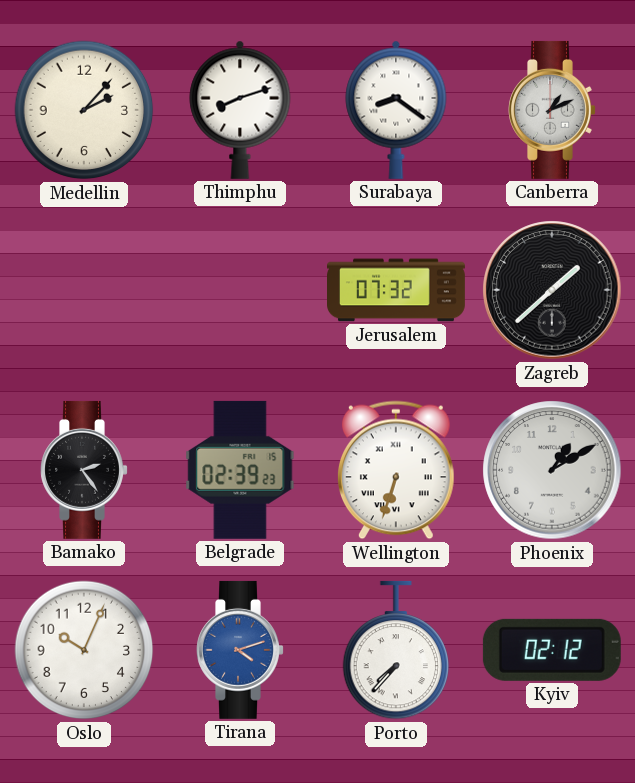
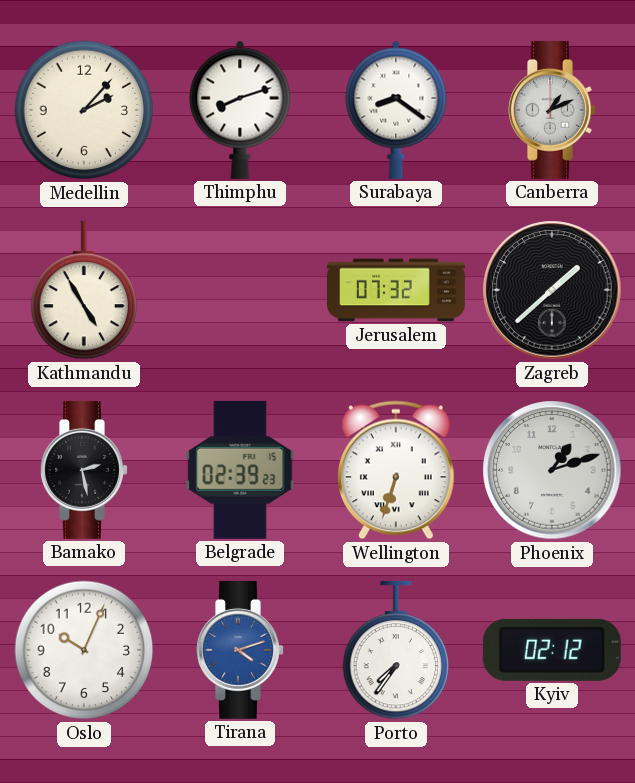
Kathmandu: none -> 4:55
Bamako: 2:24 -> 2:28
Phoenix: 1:10 -> 1:12
Porto: 7:37 -> 7:36
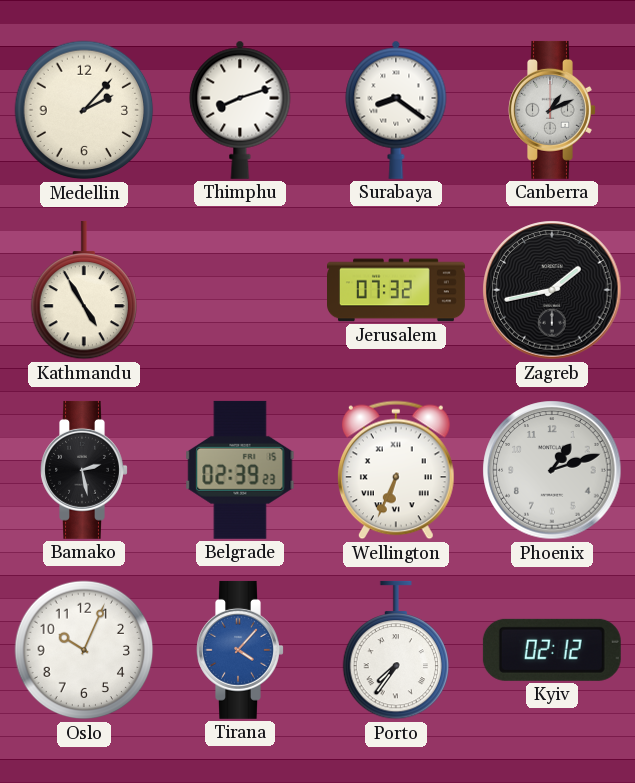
Zagreb: 1:38 -> 1:43
Wellington: 6:33 -> 6:34
Tirana: 4:12 -> 4:07
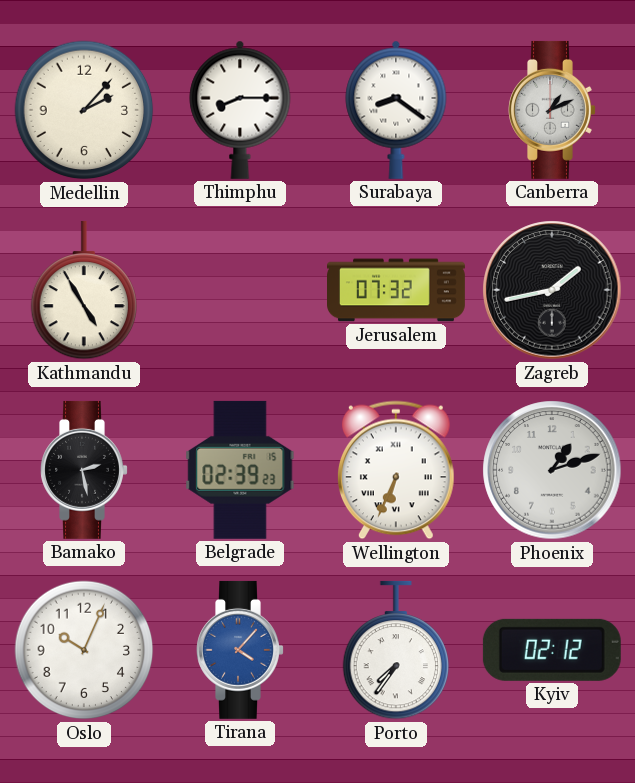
Thimphu: 8:12 -> 8:15
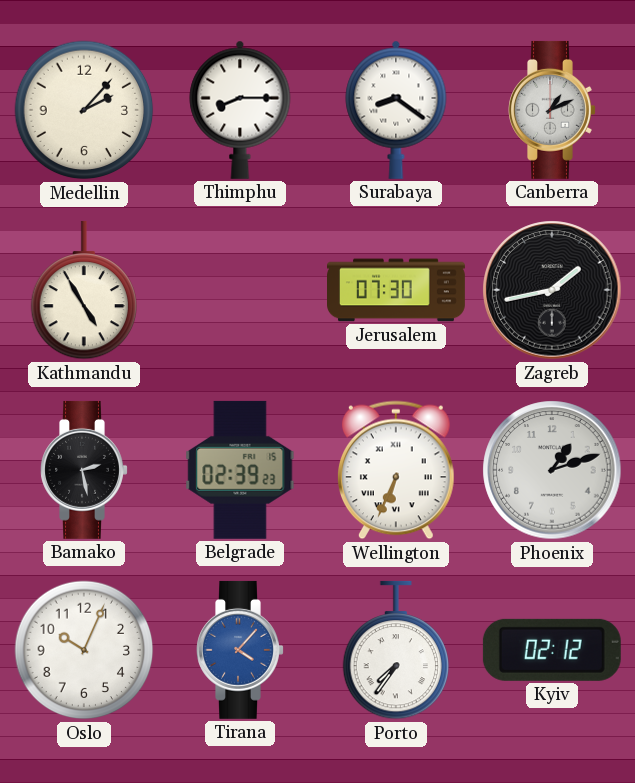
Jerusalem: 07:32 -> 07:30
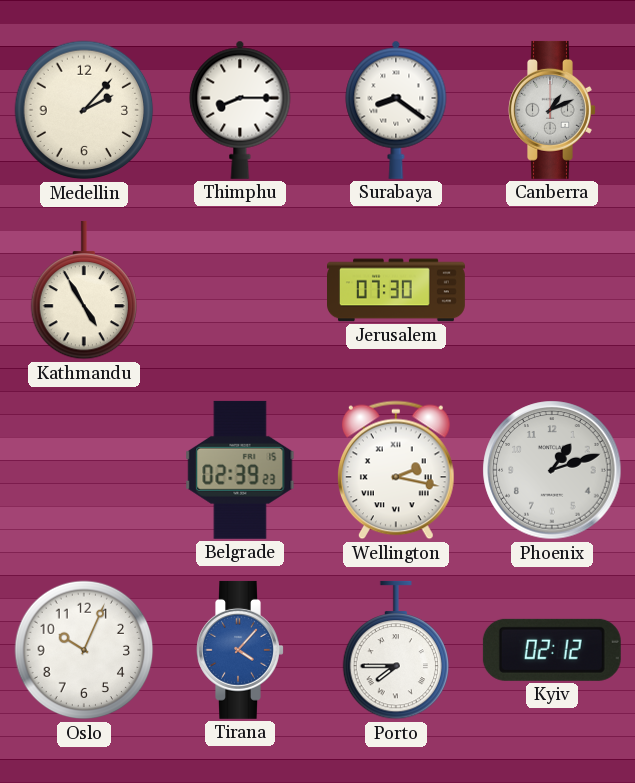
Zagreb: 1:43 -> none
Bamako: 2:28 -> none
Wellington: 6:34 -> 2:17
Porto: 7:36 -> 7:45
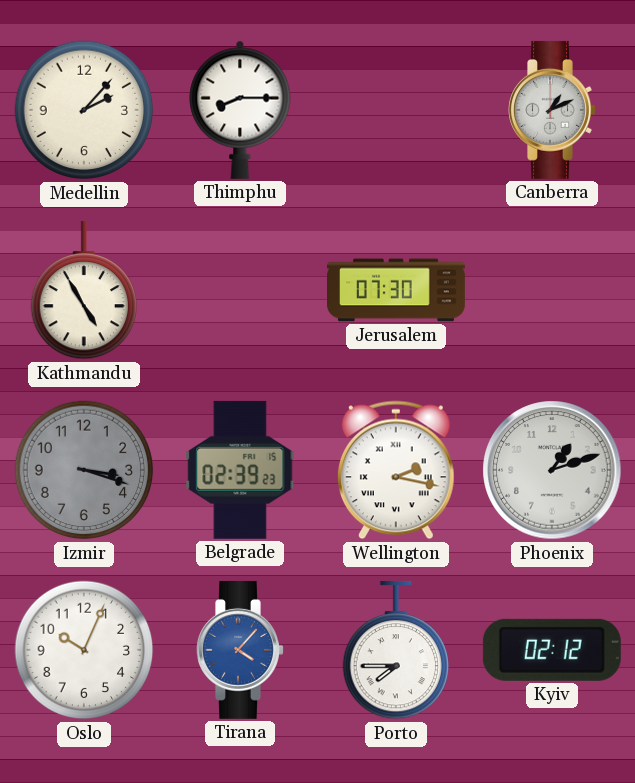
Surabaya: 8:21 -> none
Izmir: none -> 3:18
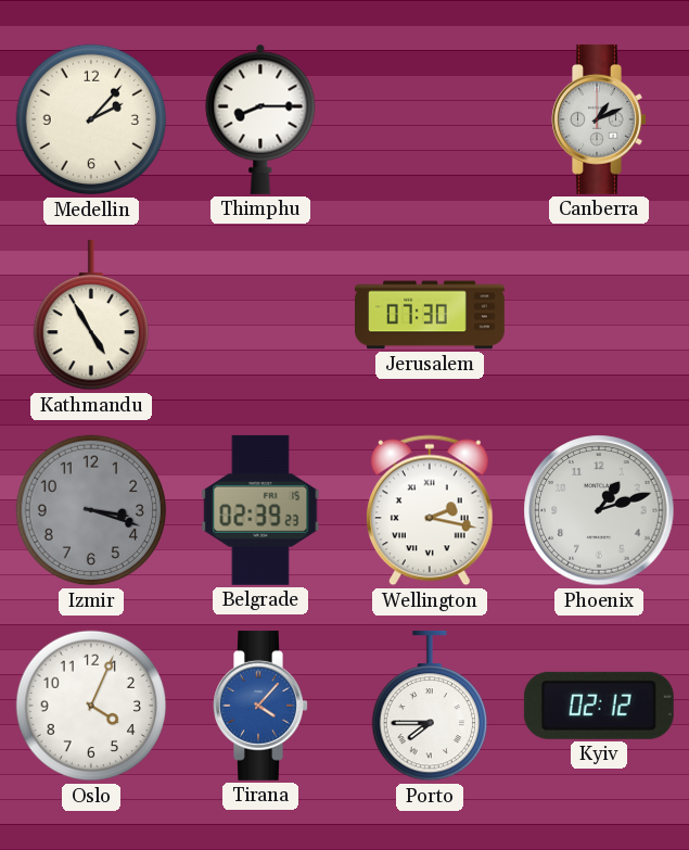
Oslo: 10:04 -> 4:04
